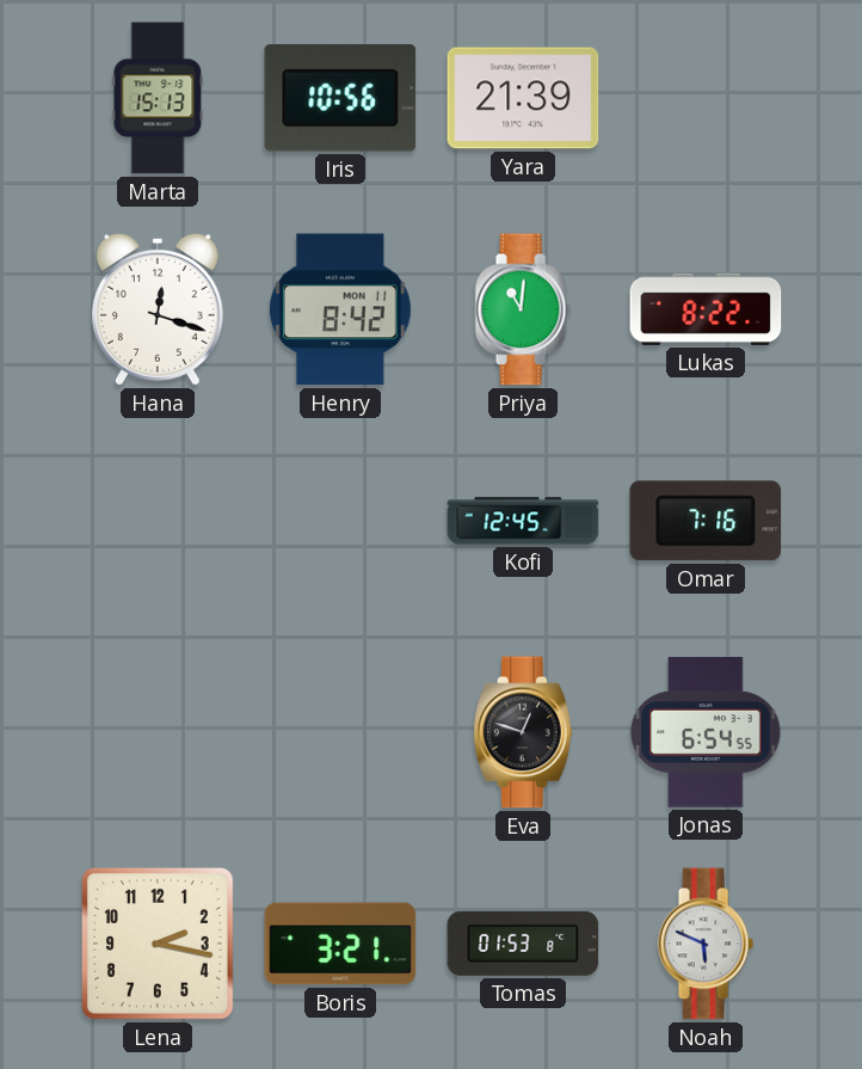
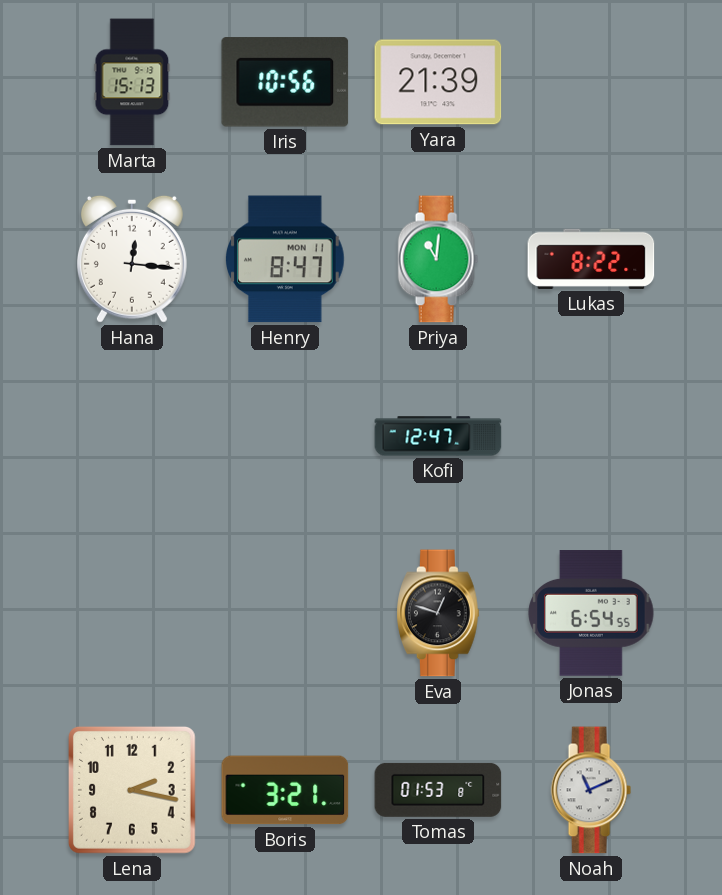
Hana: 12:18 -> 12:16
Henry: 8:42 -> 8:47
Kofi: 12:45 -> 12:47
Omar: 7:16 -> none
Noah: 5:49 -> 11:11
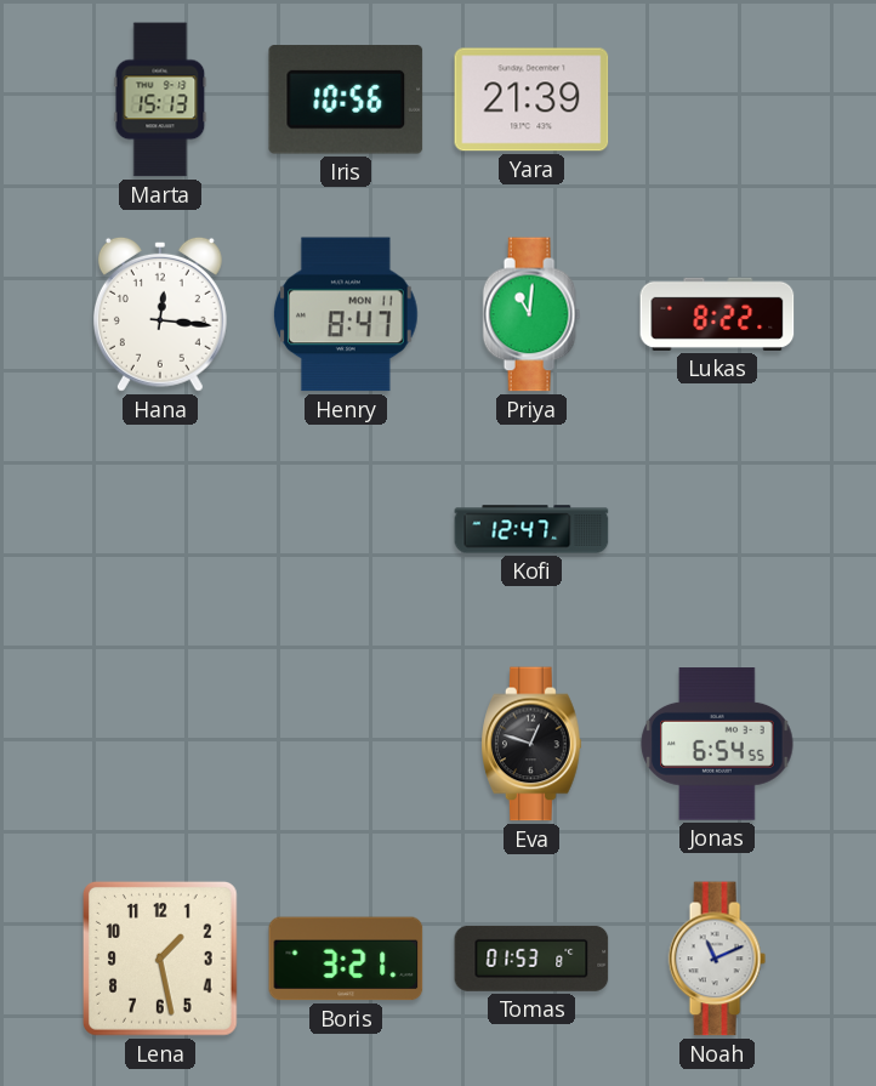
Lena: 2:17 -> 1:28
